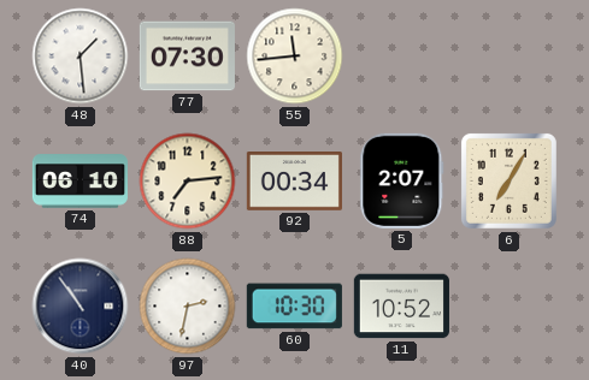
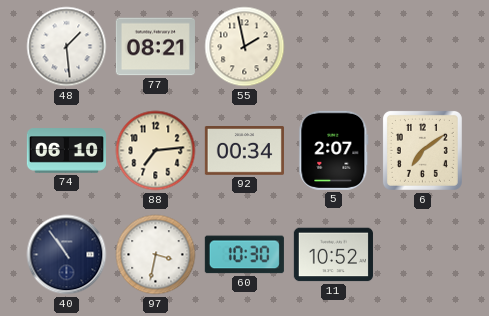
77: 07:30 -> 08:21
55: 11:44 -> 1:58
6: 7:05 -> 7:09
97: 2:32 -> 3:32
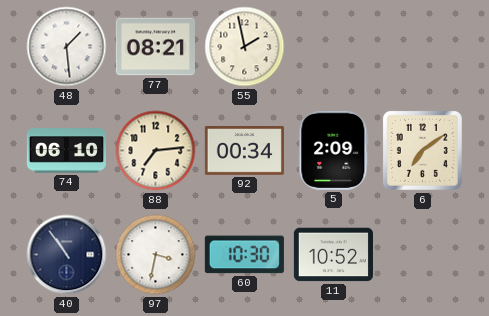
5: 2:07 -> 2:09
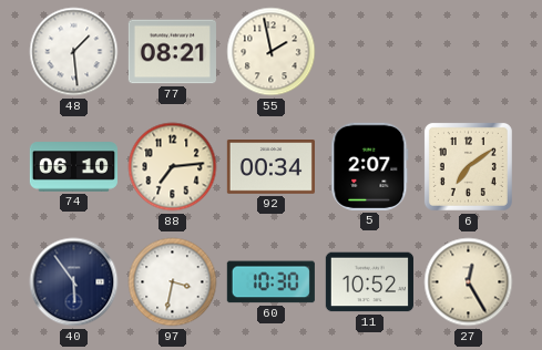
5: 2:09 -> 2:07
40: 10:54 -> 5:54
27: none -> 12:25
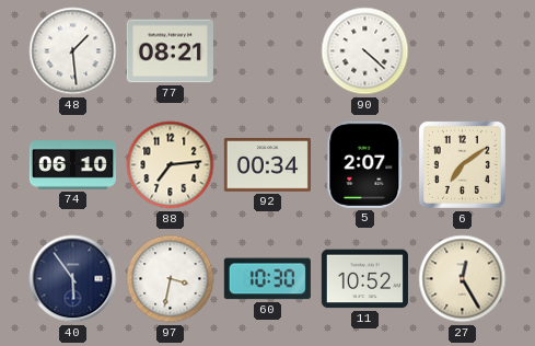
55: 1:58 -> none
90: none -> 4:22
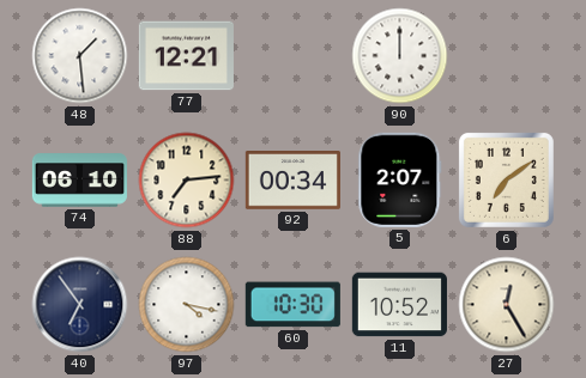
77: 08:21 -> 12:21
90: 4:22 -> 12:00
40: 5:54 -> 6:54
97: 3:32 -> 4:17
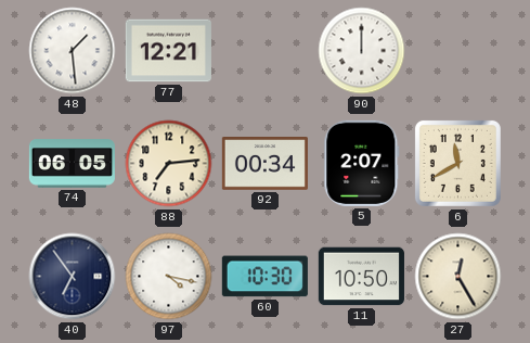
74: 06:10 -> 06:05
6: 7:09 -> 11:40
11: 10:52 -> 10:50
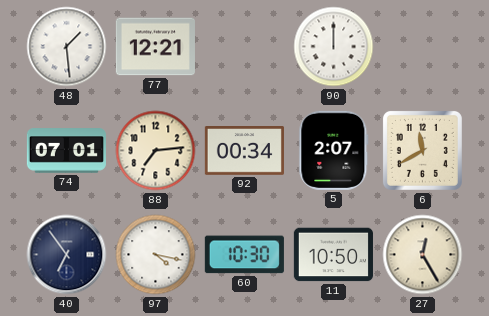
74: 06:05 -> 07:01
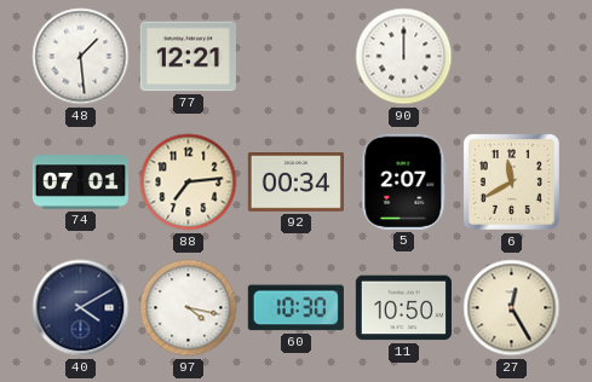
40: 6:54 -> 4:10
